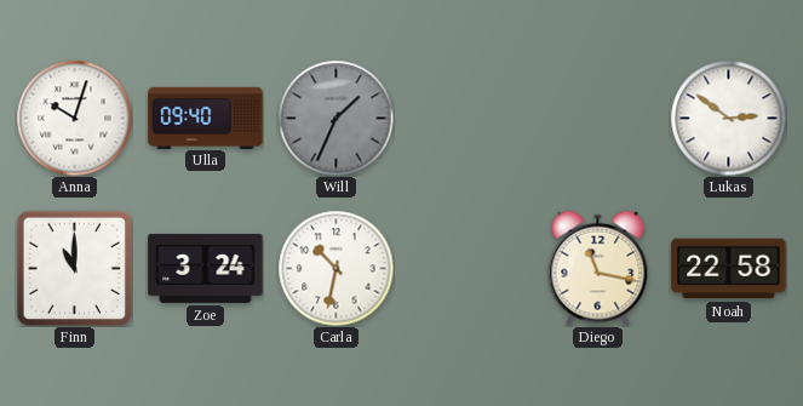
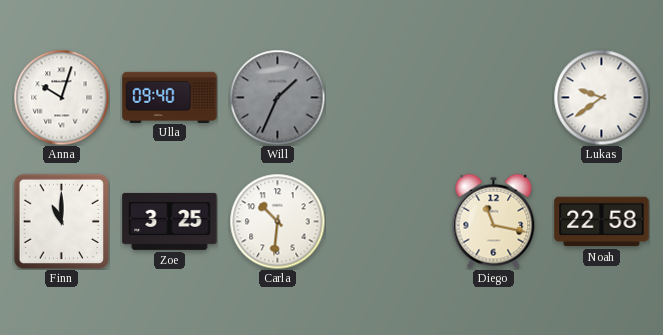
Lukas: 2:51 -> 9:39
Zoe: 3:24 -> 3:25
Carla: 10:32 -> 10:31
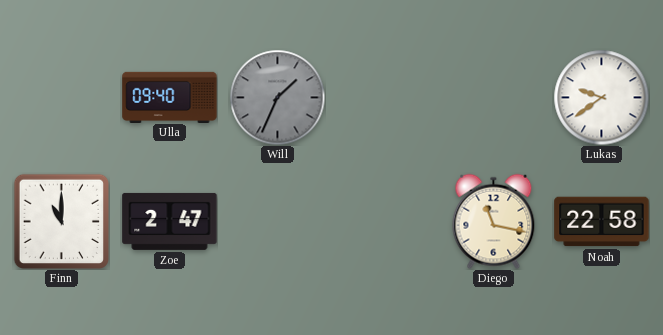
Anna: 10:03 -> none
Zoe: 3:25 -> 2:47
Carla: 10:31 -> none
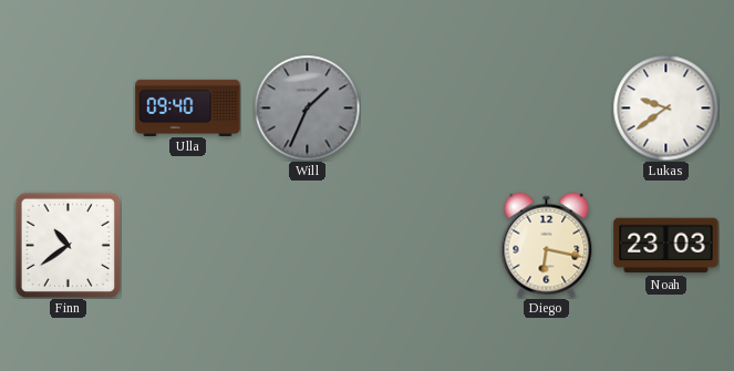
Finn: 11:00 -> 10:39
Zoe: 2:47 -> none
Diego: 11:17 -> 6:17
Noah: 22:58 -> 23:03
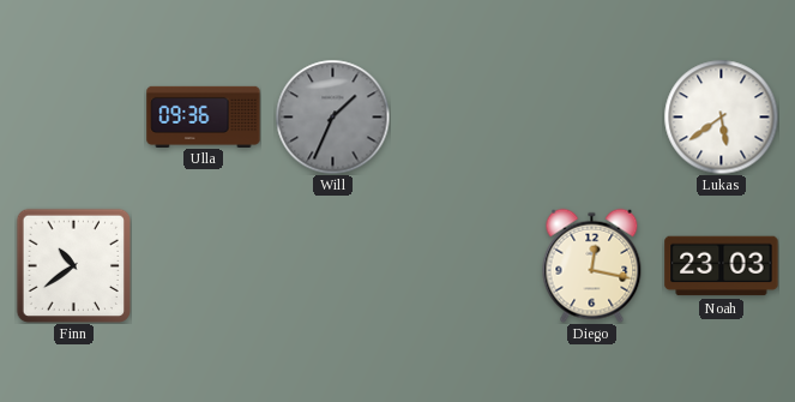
Ulla: 09:40 -> 09:36
Lukas: 9:39 -> 5:39
Diego: 6:17 -> 12:17
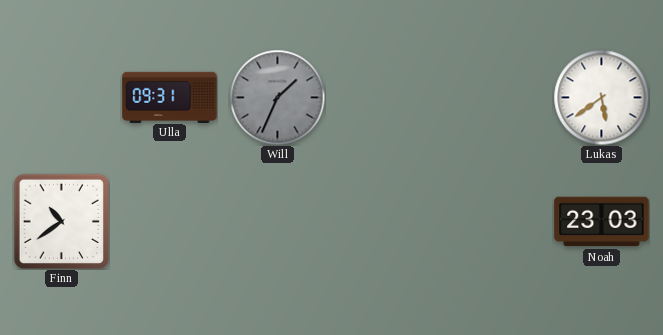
Ulla: 09:36 -> 09:31
Diego: 12:17 -> none
